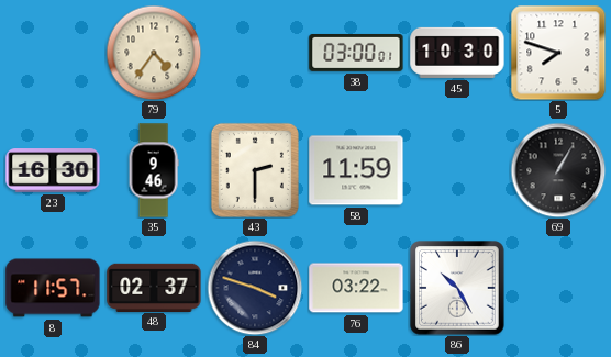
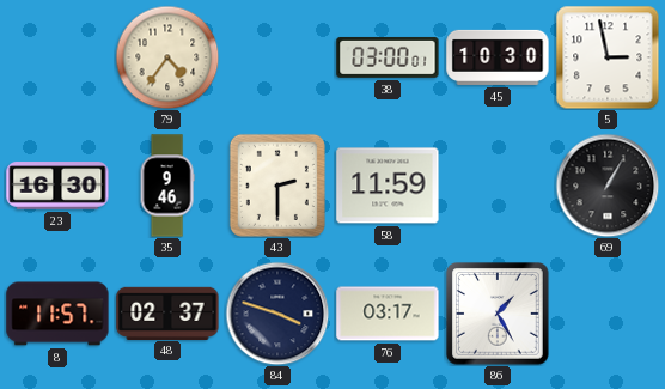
5: 7:48 -> 2:58
76: 03:22 -> 03:17
86: 10:25 -> 1:25
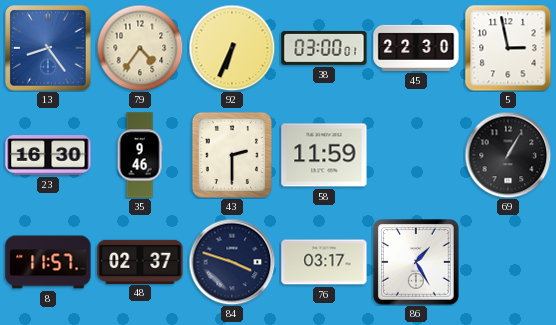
13: none -> 8:24
92: none -> 6:34
45: 10:30 -> 22:30
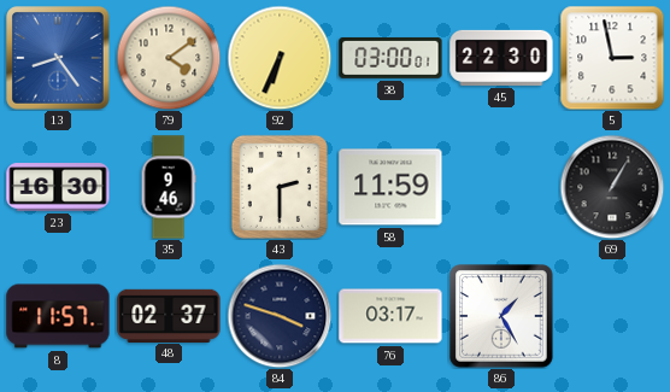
79: 4:36 -> 4:09
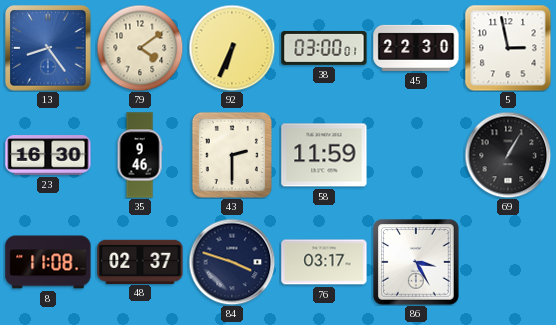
8: 11:57 -> 11:08
86: 1:25 -> 3:25
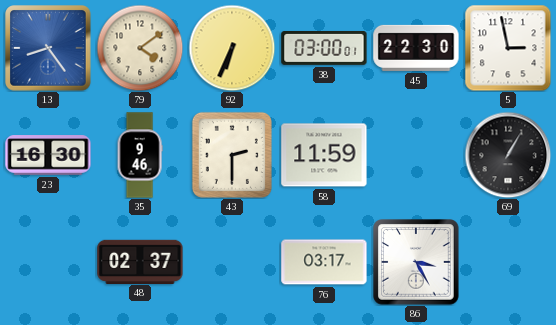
8: 11:08 -> none
84: 3:48 -> none
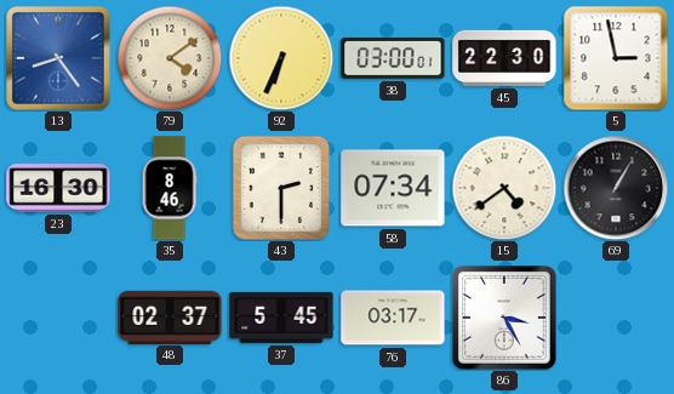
35: 9:46 -> 8:46
58: 11:59 -> 07:34
15: none -> 4:39
37: none -> 5:45
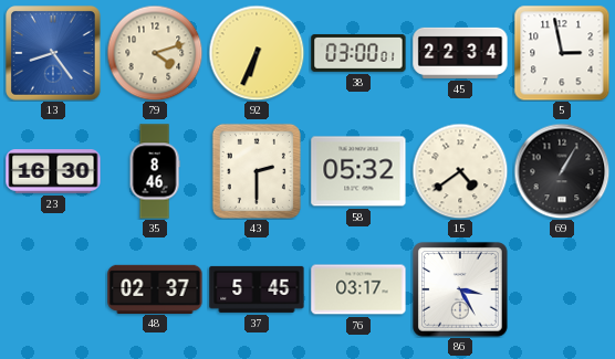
79: 4:09 -> 4:12
45: 22:30 -> 22:34
58: 07:34 -> 05:32
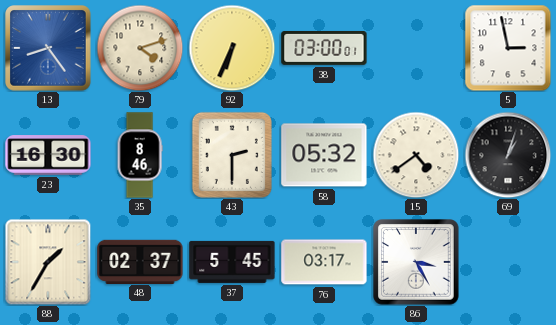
45: 22:34 -> none
69: 1:05 -> 1:03
88: none -> 1:35
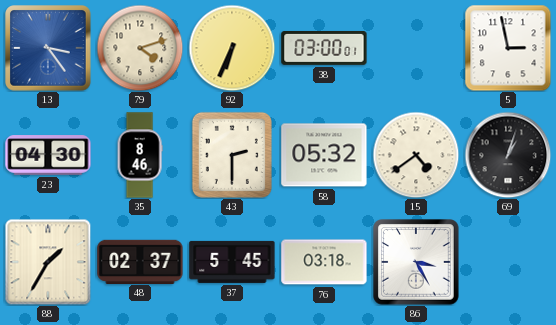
13: 8:24 -> 3:24
23: 16:30 -> 04:30
76: 03:17 -> 03:18
